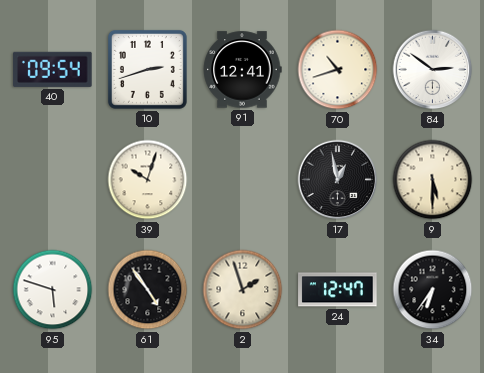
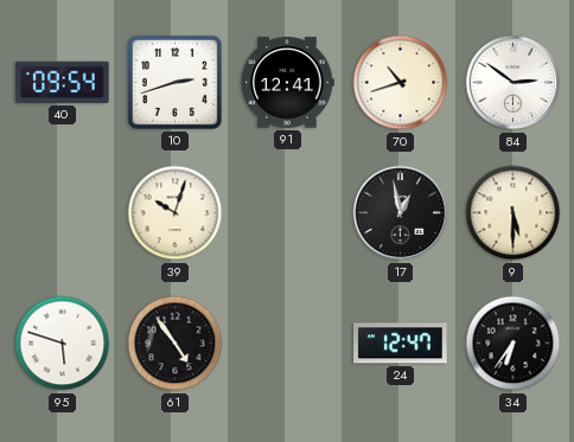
2: 1:57 -> none
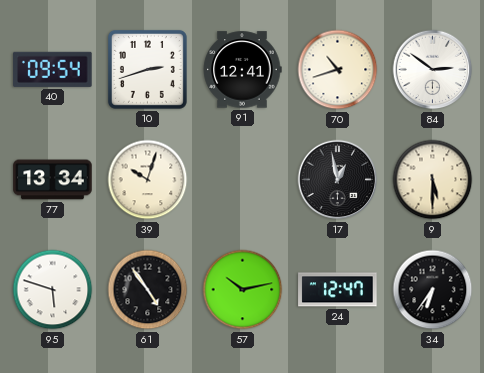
77: none -> 13:34
57: none -> 10:13
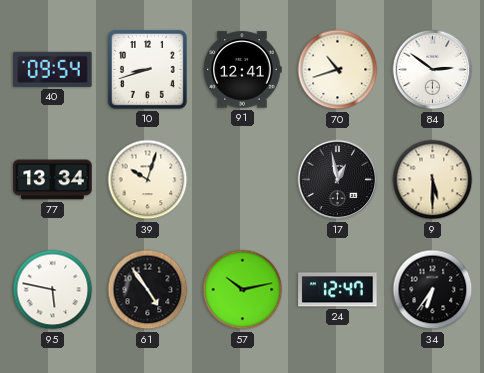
10: 2:42 -> 8:42
95: 5:48 -> 5:47
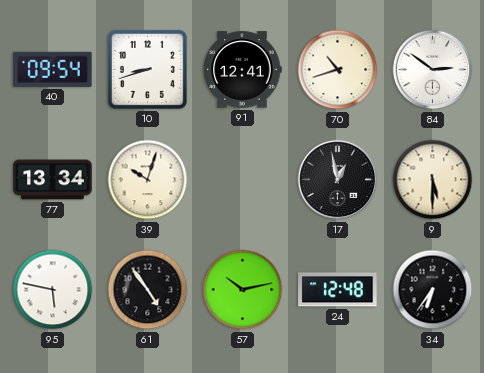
24: 12:47 -> 12:48
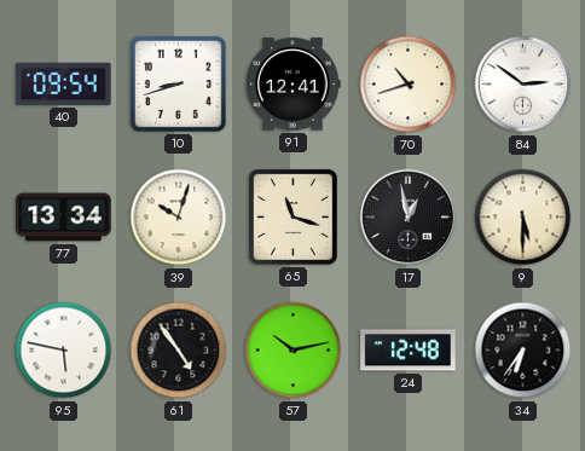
65: none -> 11:18
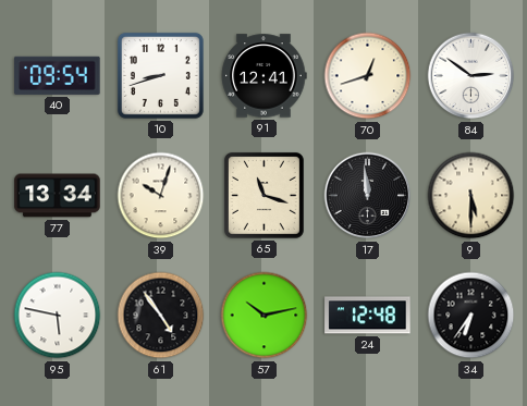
70: 10:42 -> 12:42
17: 12:58 -> 11:59
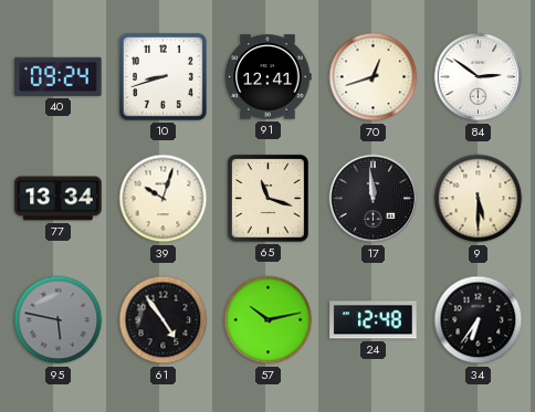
40: 09:54 -> 09:24
95 dial: white -> grey
